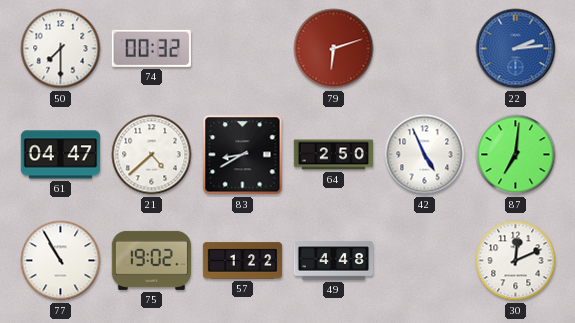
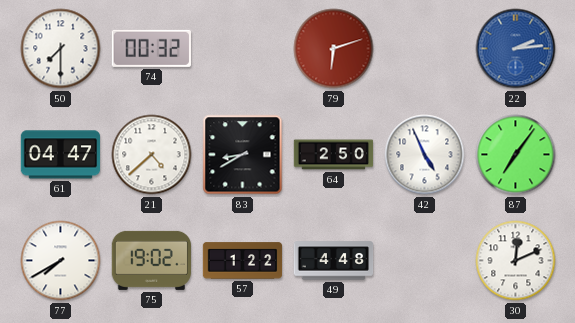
87: 7:01 -> 7:06
77: 10:55 -> 7:40
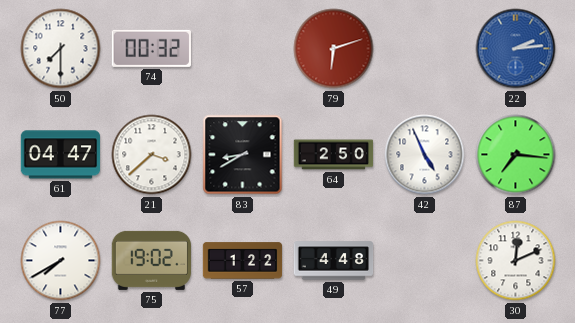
21: 4:38 -> 3:38
87: 7:06 -> 7:16
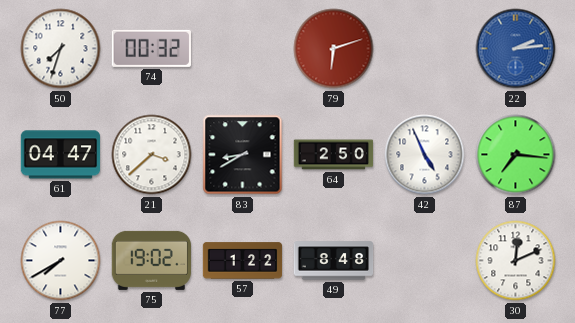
50: 7:30 -> 7:33
49: 4:48 -> 8:48
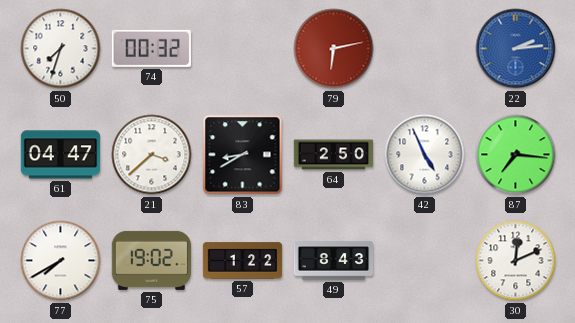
79: 6:12 -> 6:13
49: 8:48 -> 8:43
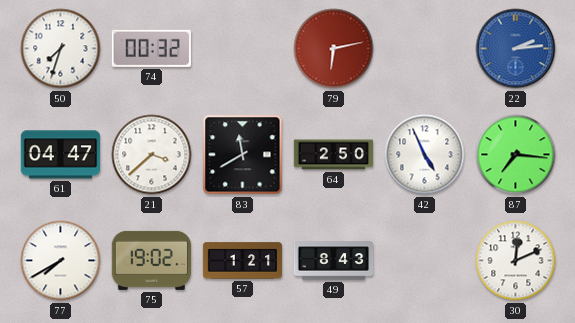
83: 8:40 -> 11:40
57: 1:22 -> 1:21
